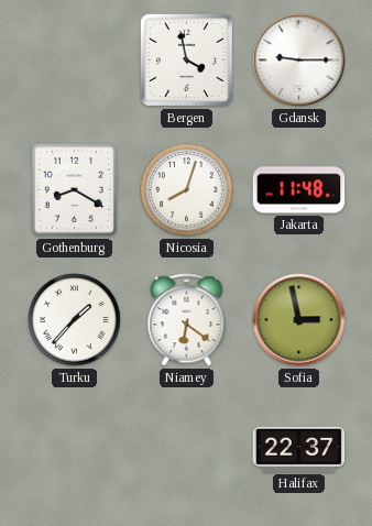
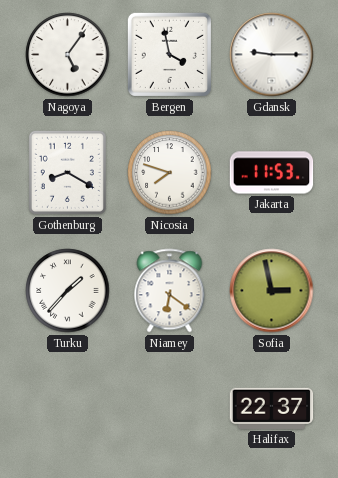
Nagoya: none -> 5:06
Nicosia: 8:03 -> 7:48
Jakarta: 11:48 -> 11:53
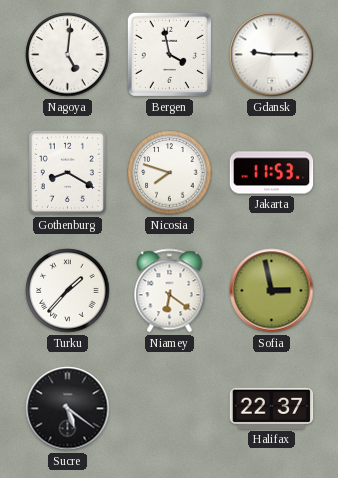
Nagoya: 5:06 -> 5:01
Sucre: none -> 5:21
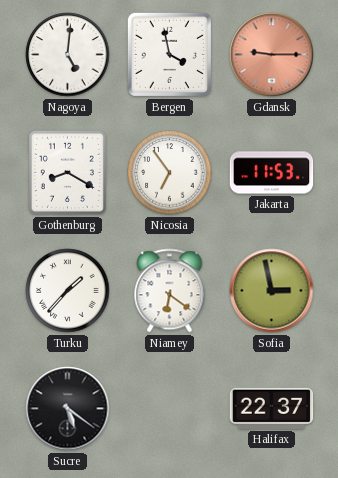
Gdansk dial: white -> salmon
Nicosia: 7:48 -> 6:54
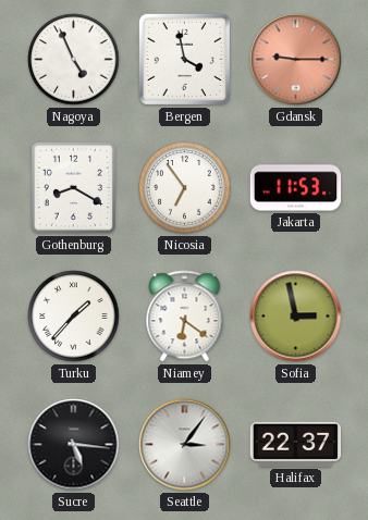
Nagoya: 5:01 -> 4:56
Sucre: 5:21 -> 5:16
Seattle: none -> 3:06
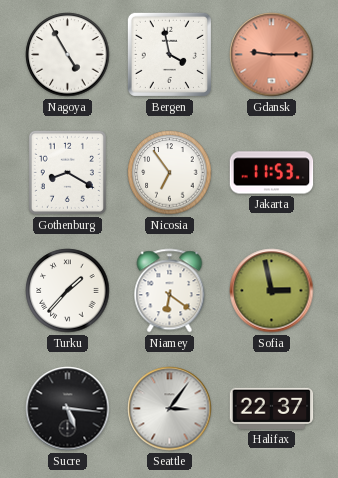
Nagoya: 4:56 -> 4:55
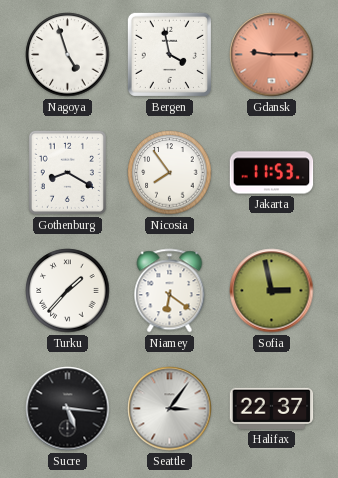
Nagoya: 4:55 -> 4:57
Nicosia: 6:54 -> 7:54
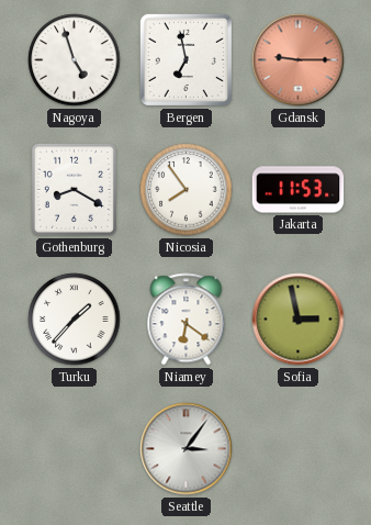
Bergen: 3:58 -> 6:58
Sucre: 5:16 -> none
Halifax: 22:37 -> none
